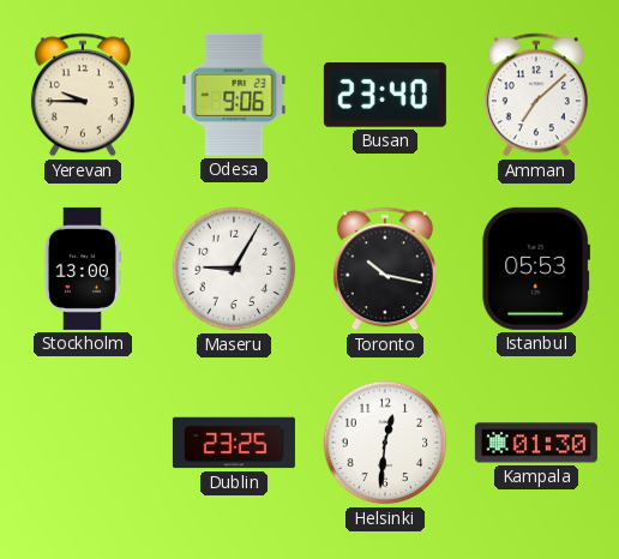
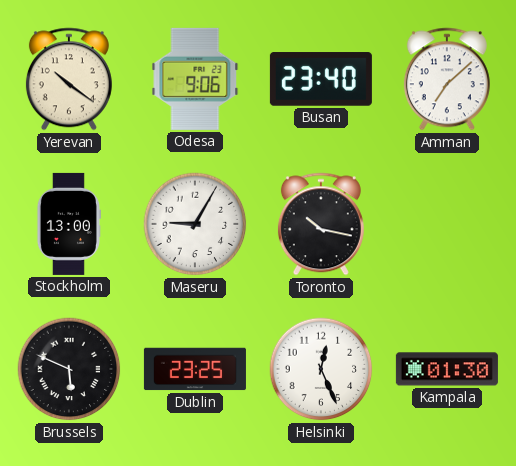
Yerevan: 9:45 -> 10:21
Istanbul: 05:53 -> none
Brussels: none -> 5:49
Helsinki: 12:31 -> 12:26
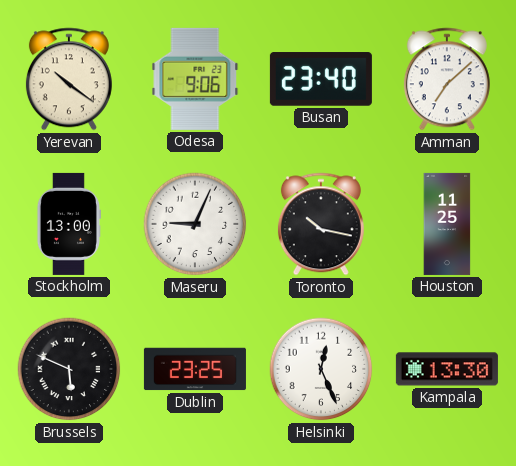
Maseru: 9:05 -> 9:04
Houston: none -> 11:25
Kampala: 01:30 -> 13:30
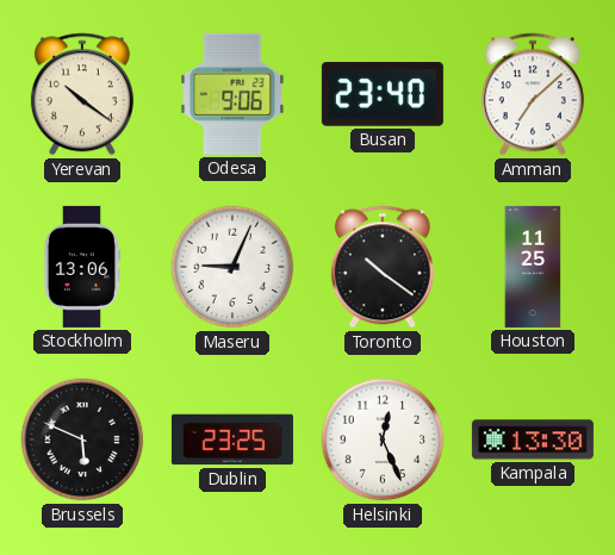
Stockholm: 13:00 -> 13:06
Toronto: 10:17 -> 10:21
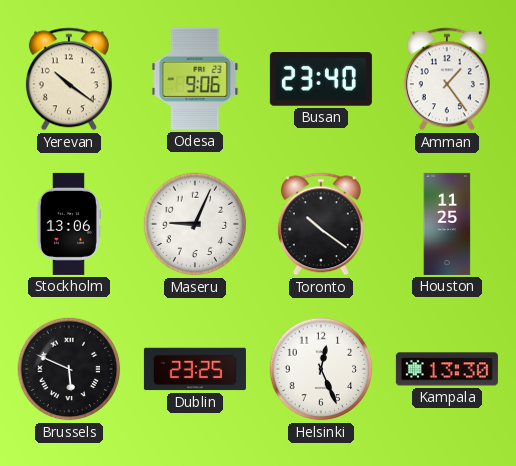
Amman: 7:08 -> 1:24
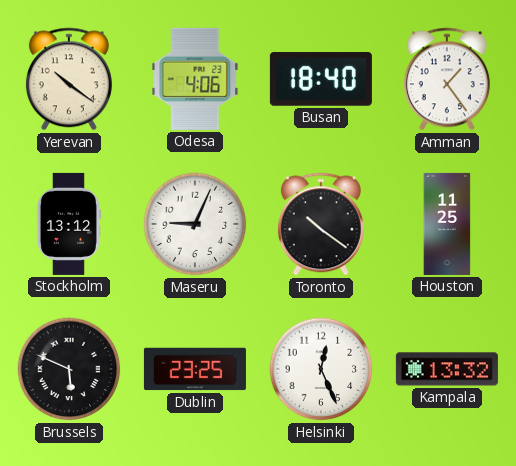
Odesa: 9:06 -> 4:06
Busan: 23:40 -> 18:40
Stockholm: 13:06 -> 13:12
Kampala: 13:30 -> 13:32
